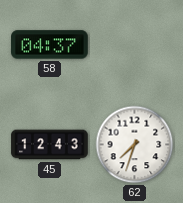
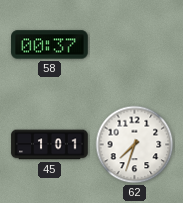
58: 04:37 -> 00:37
45: 12:43 -> 1:01
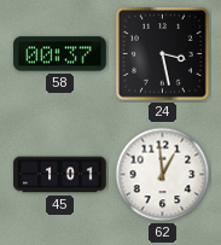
24: none -> 3:28
62: 7:33 -> 12:59
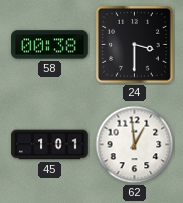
58: 00:37 -> 00:38
24: 3:28 -> 3:30
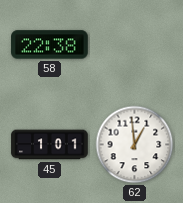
58: 00:38 -> 22:38
24: 3:30 -> none
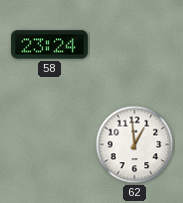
58: 22:38 -> 23:24
45: 1:01 -> none
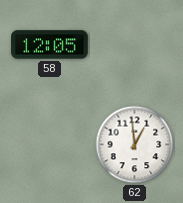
58: 23:24 -> 12:05
